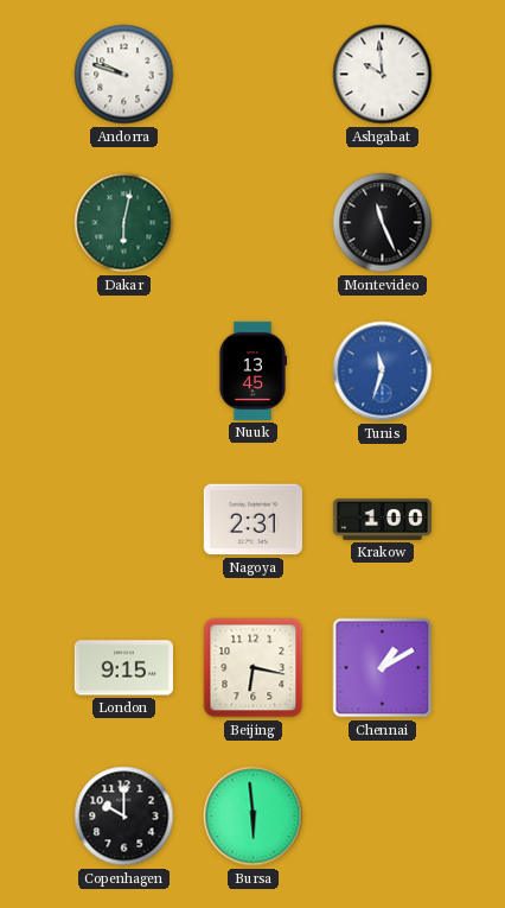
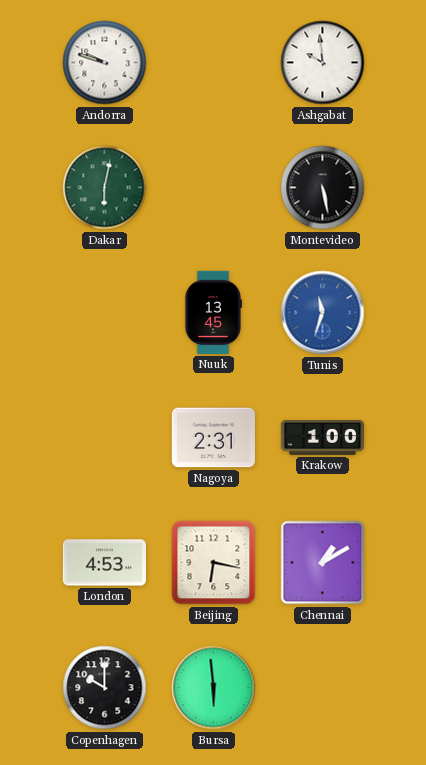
Montevideo: 11:26 -> 5:28
London: 9:15 -> 4:53
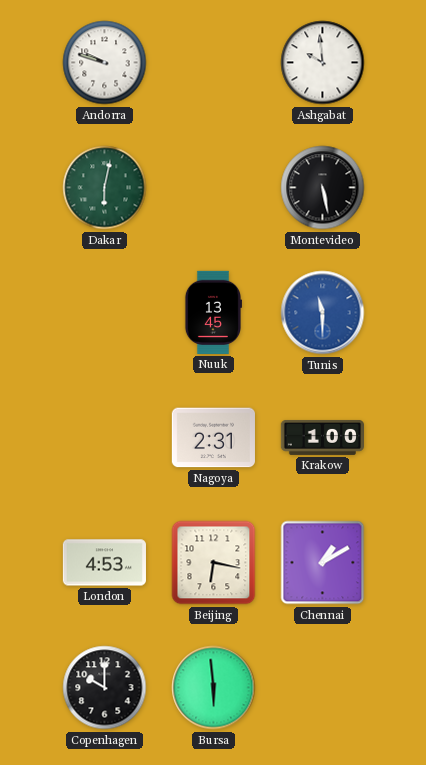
Tunis: 11:33 -> 11:30
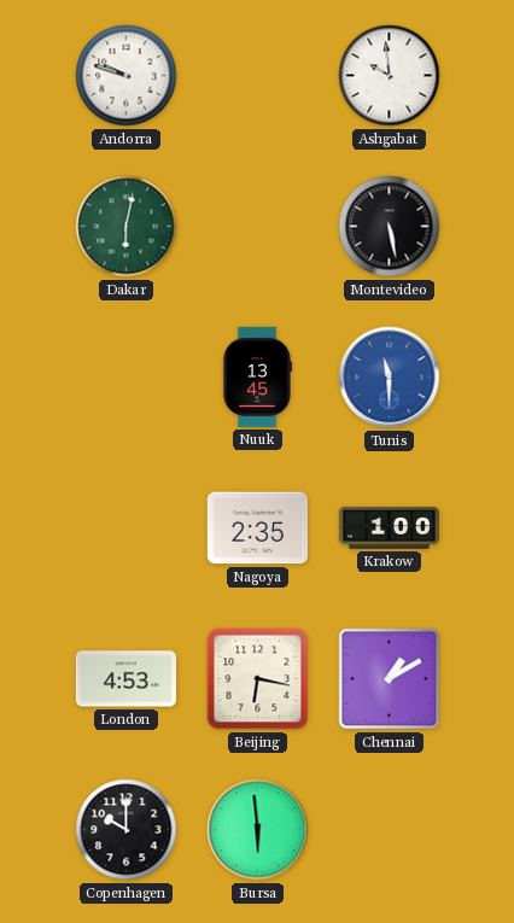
Nagoya: 2:31 -> 2:35
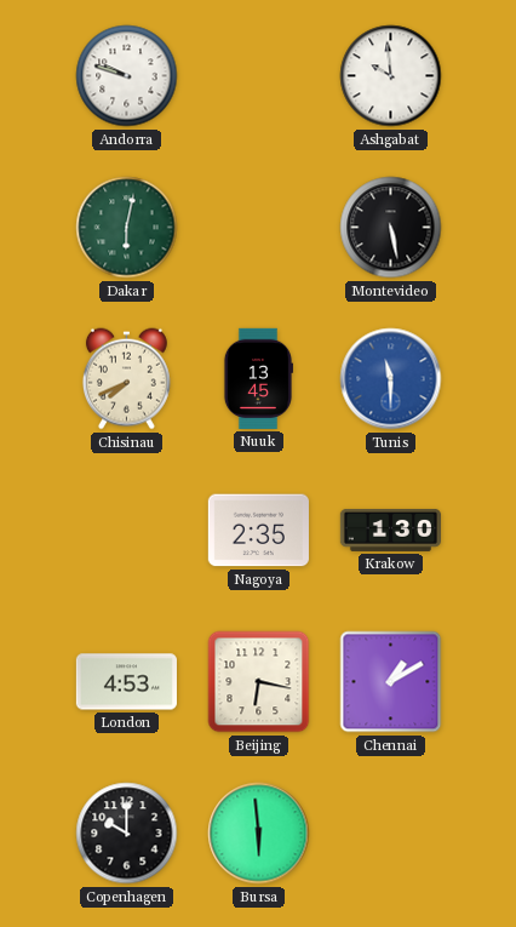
Chisinau: none -> 7:41
Krakow: 1:00 -> 1:30
